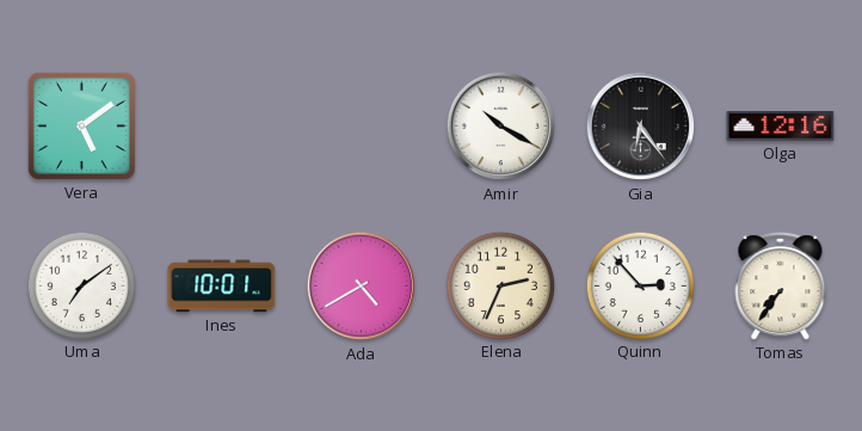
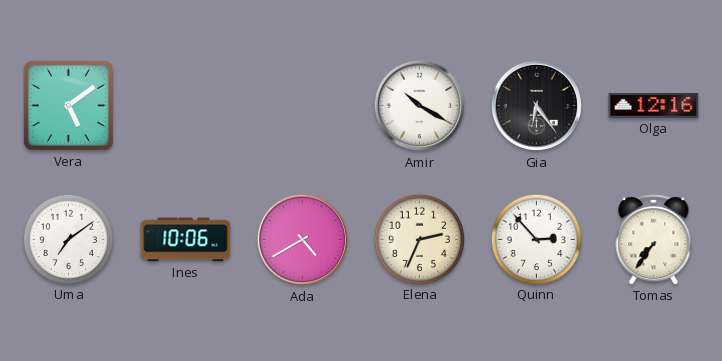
Ines: 10:01 -> 10:06
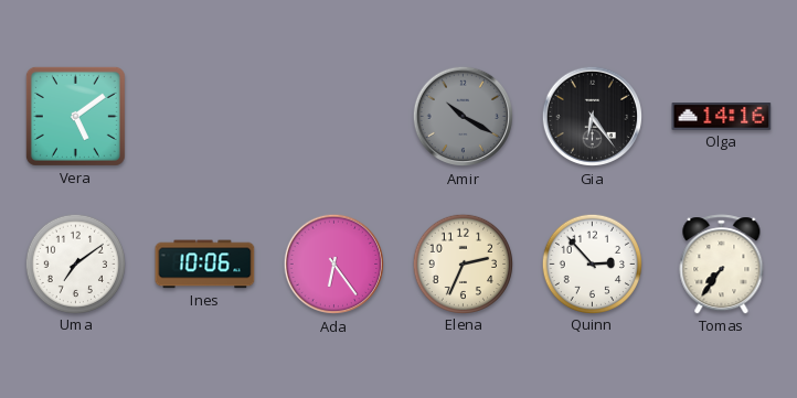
Amir dial: white -> grey
Olga: 12:16 -> 14:16
Ada: 4:40 -> 6:24
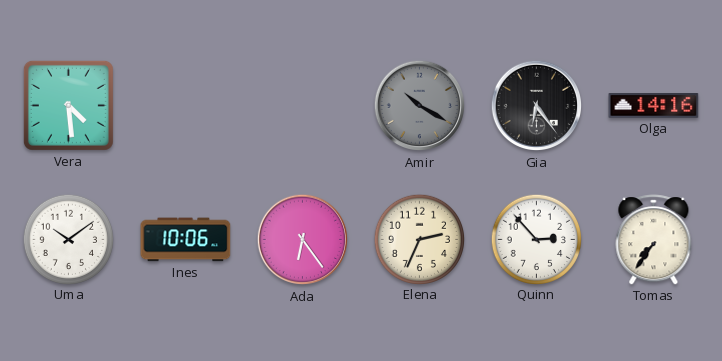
Vera: 5:09 -> 4:29
Uma: 7:09 -> 10:09
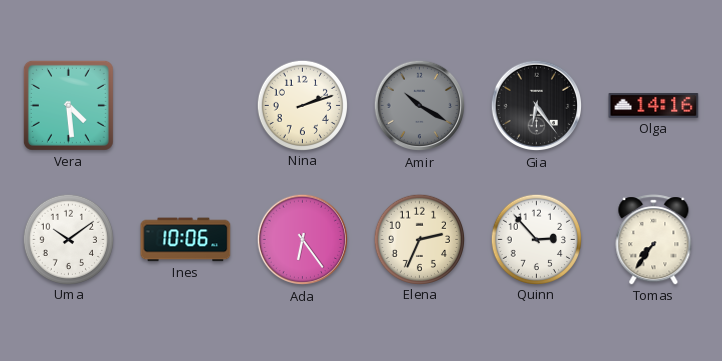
Nina: none -> 2:12
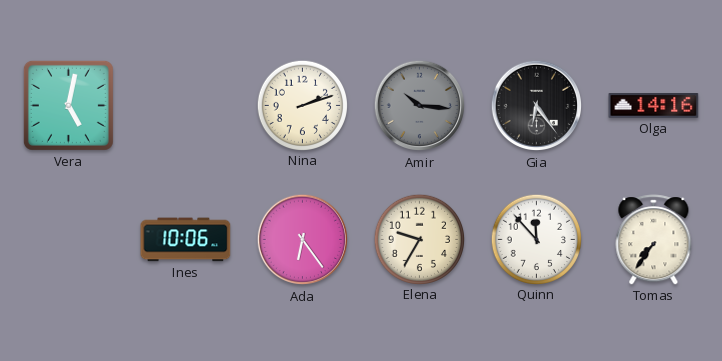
Vera: 4:29 -> 5:02
Amir: 10:20 -> 10:16
Uma: 10:09 -> none
Elena: 2:34 -> 9:35
Quinn: 2:53 -> 11:53
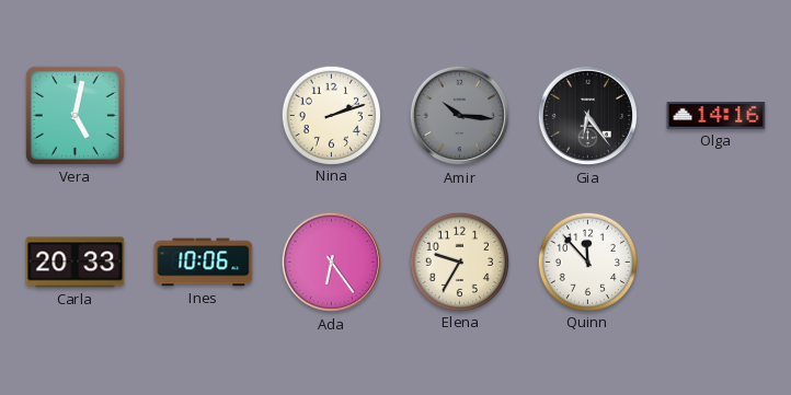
Carla: none -> 20:33
Tomas: 7:36 -> none
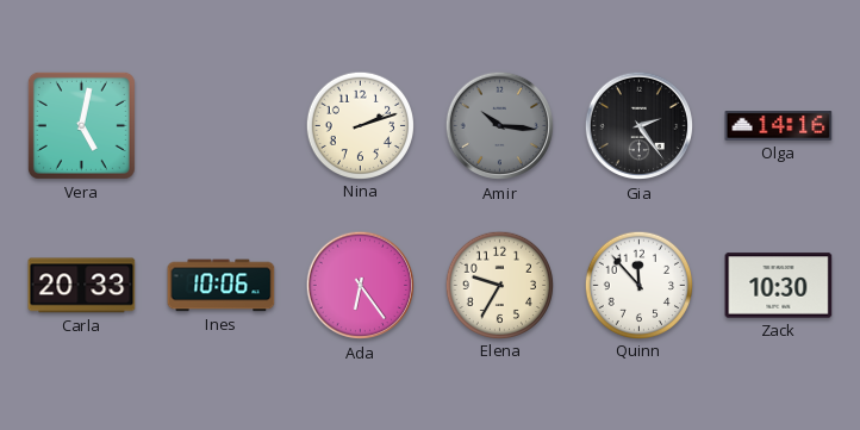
Gia: 6:24 -> 2:24
Zack: none -> 10:30
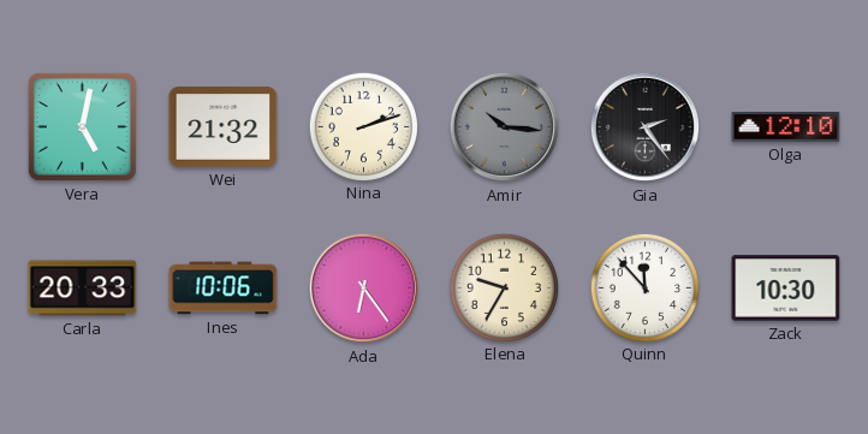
Wei: none -> 21:32
Olga: 14:16 -> 12:10
